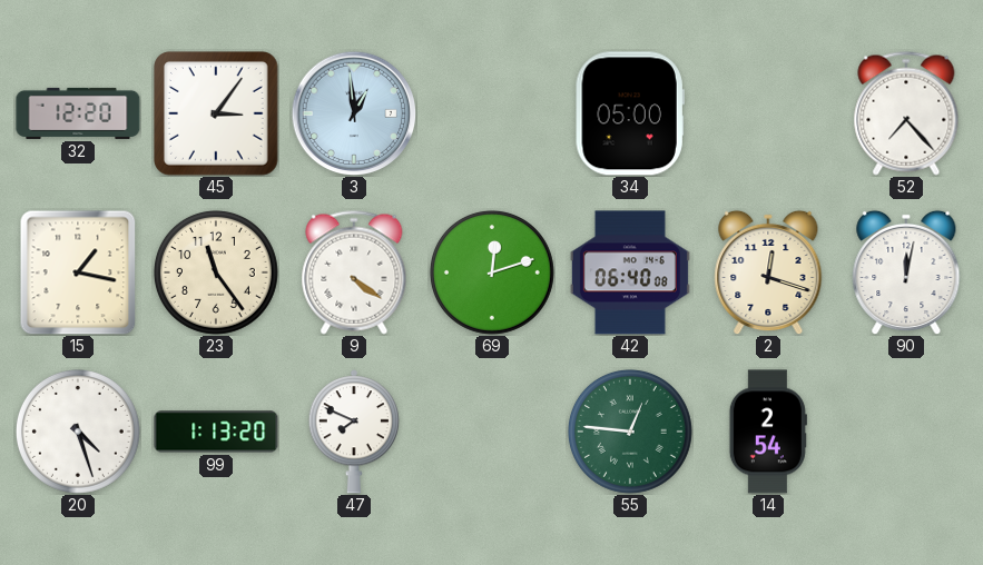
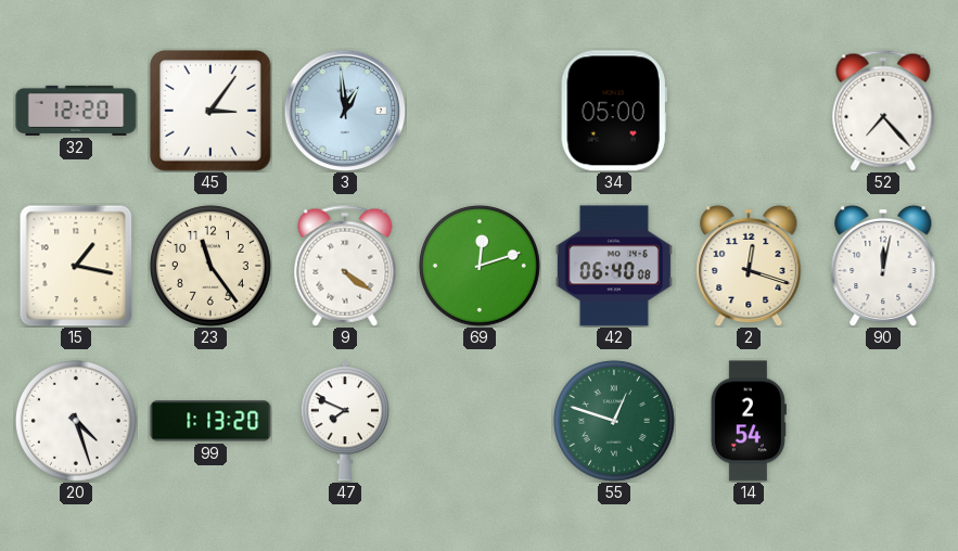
55: 12:46 -> 12:48
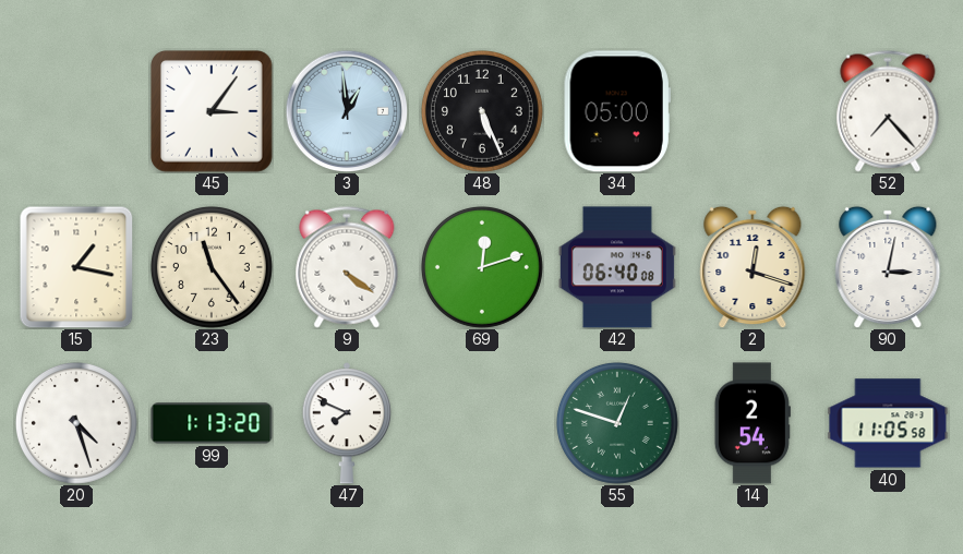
32: 12:20 -> none
48: none -> 5:26
90: 12:02 -> 3:02
40: none -> 11:05
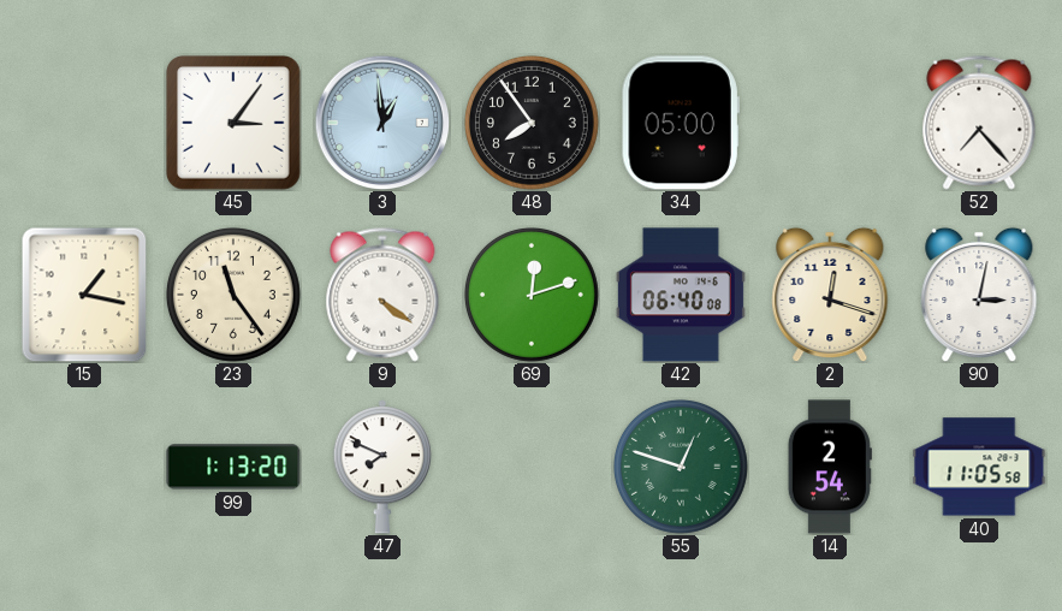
48: 5:26 -> 7:54
20: 4:27 -> none
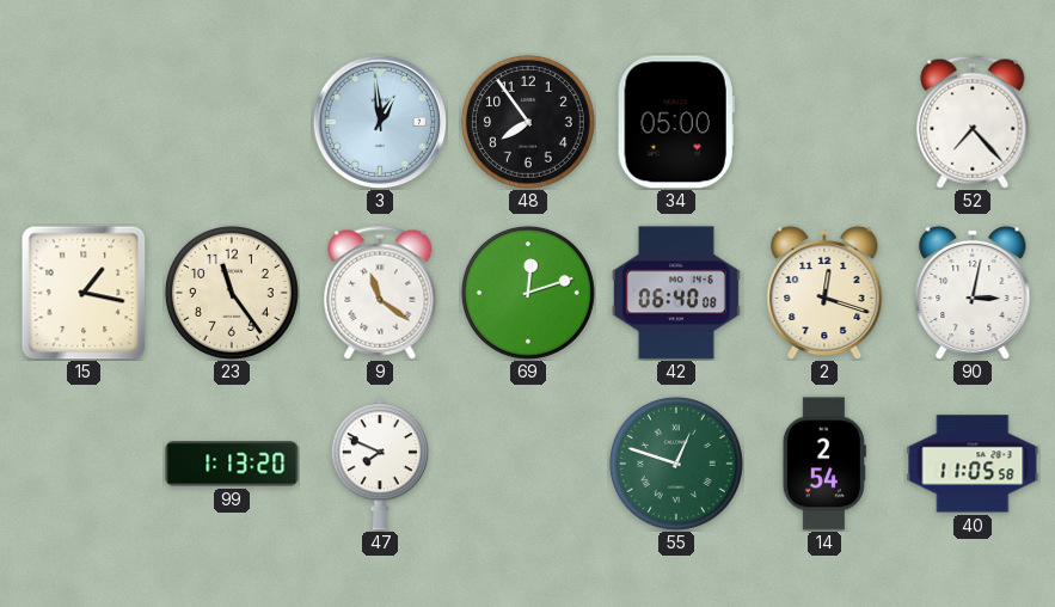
45: 3:06 -> none
9: 4:21 -> 11:21
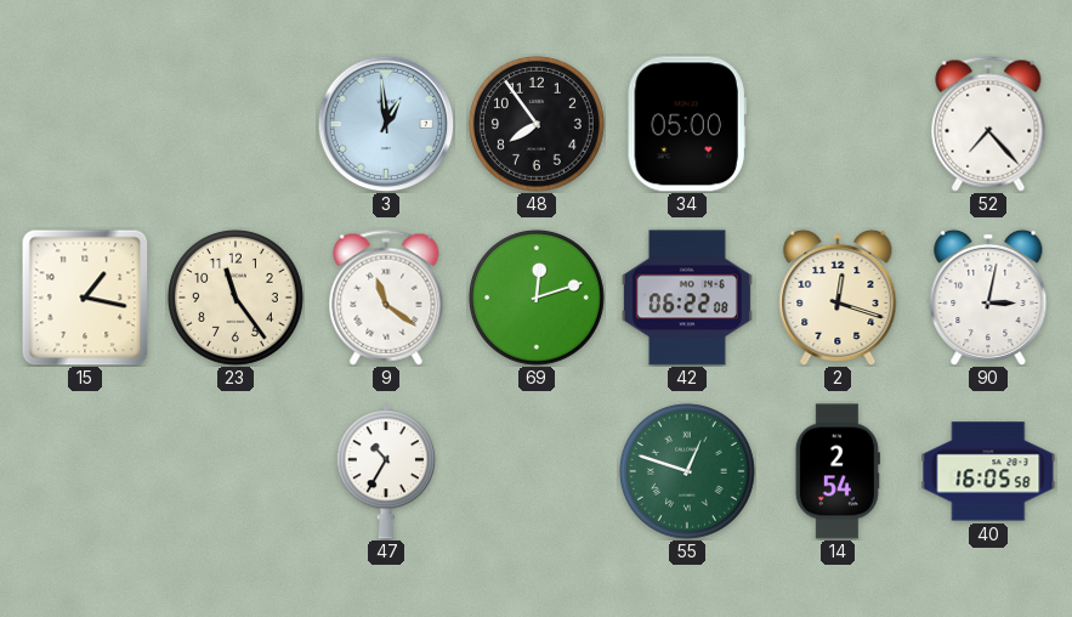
42: 06:40 -> 06:22
99: 1:13 -> none
47: 7:49 -> 10:35
40: 11:05 -> 16:05
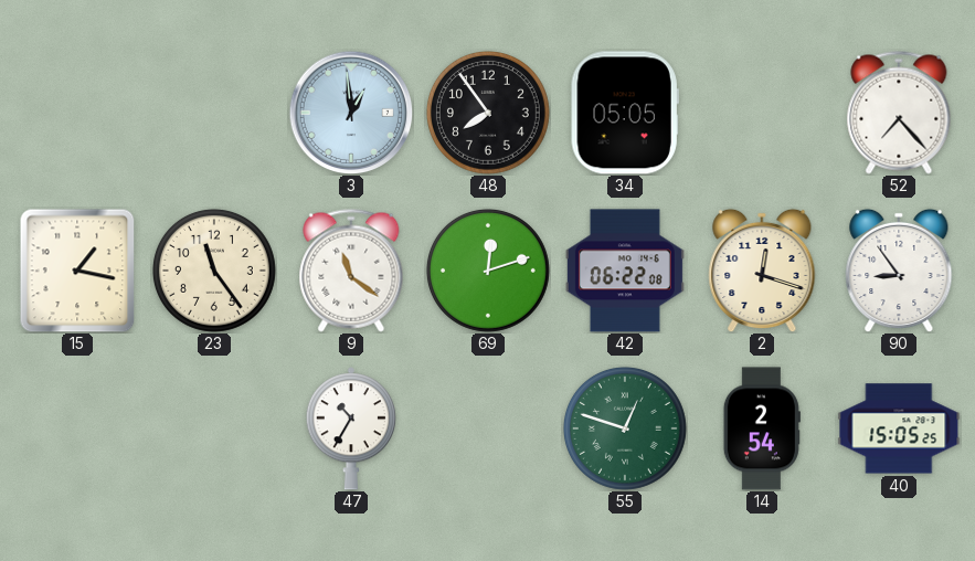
34: 05:00 -> 05:05
90: 3:02 -> 8:54
40: 16:05 -> 15:05
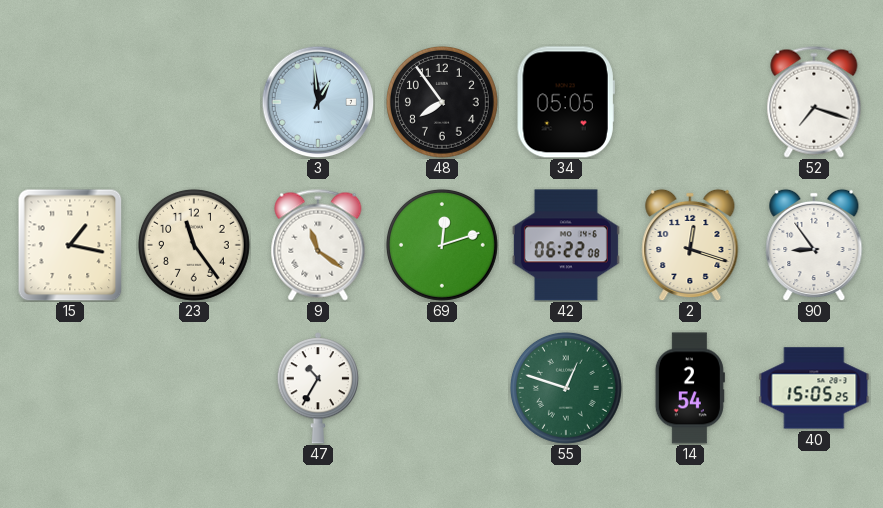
52: 7:23 -> 7:18
